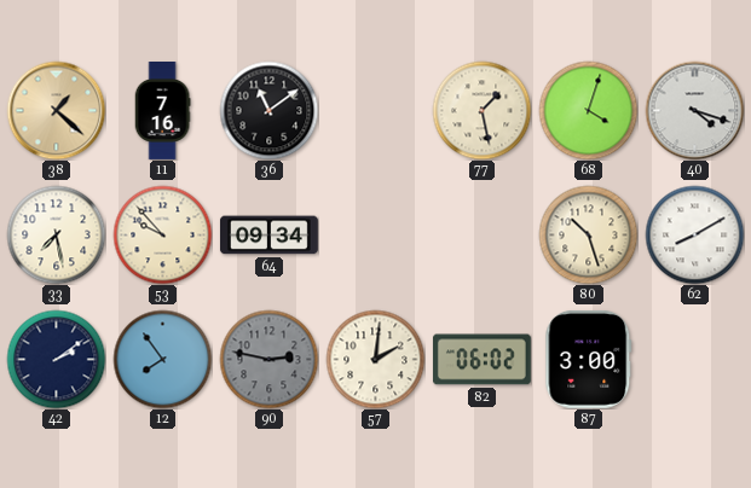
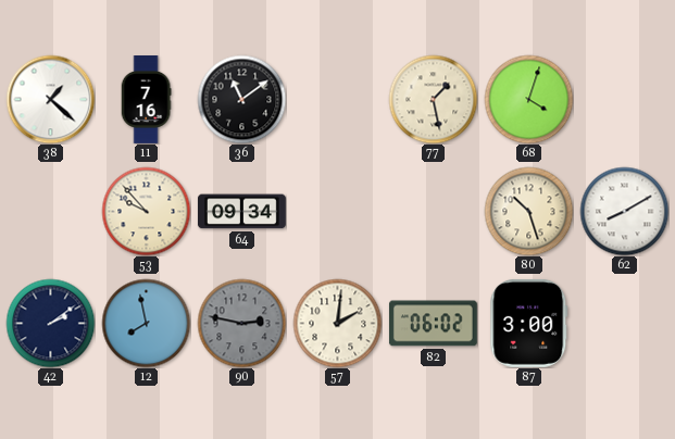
38 dial: champagne -> white
40: 4:18 -> none
33: 7:28 -> none
12: 7:54 -> 7:58
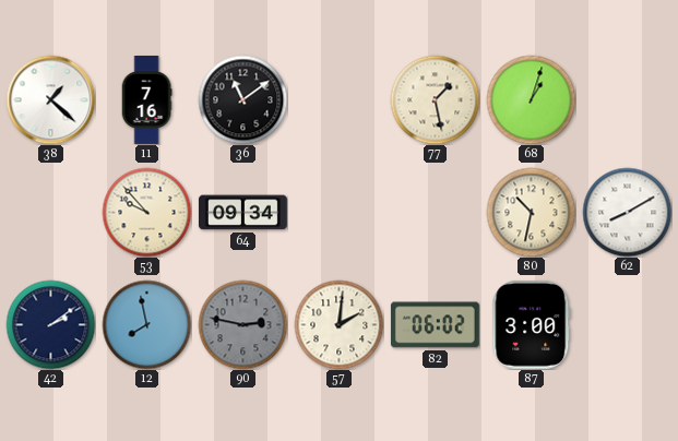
68: 4:03 -> 1:03
80: 10:27 -> 10:32
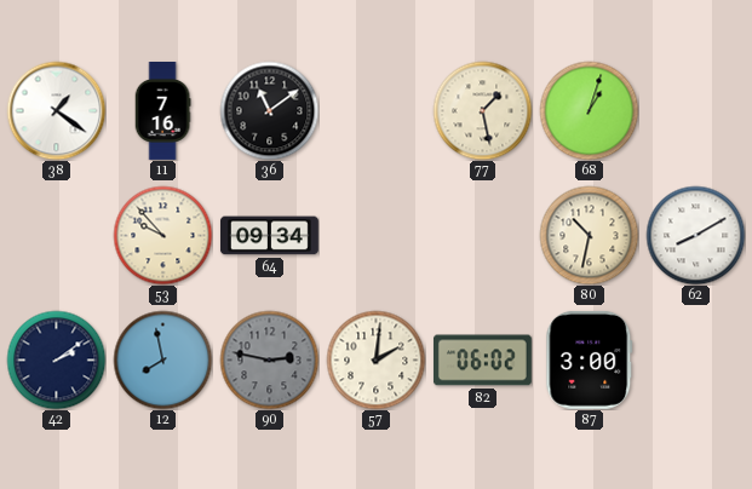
38: 1:22 -> 1:21
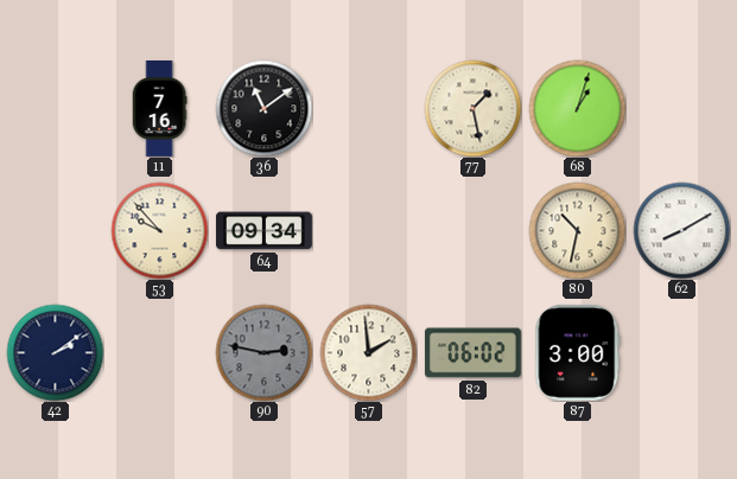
38: 1:21 -> none
12: 7:58 -> none
57: 2:01 -> 1:59
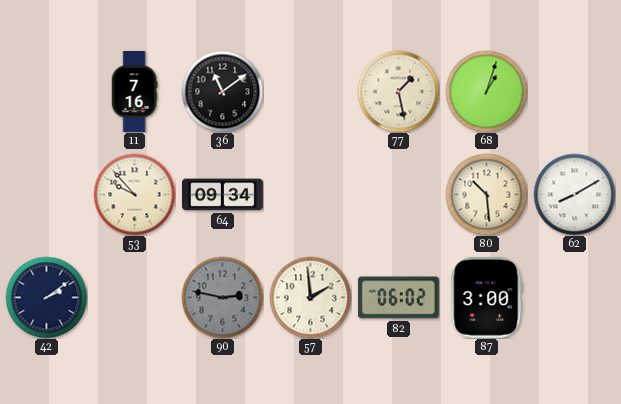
80: 10:32 -> 10:29
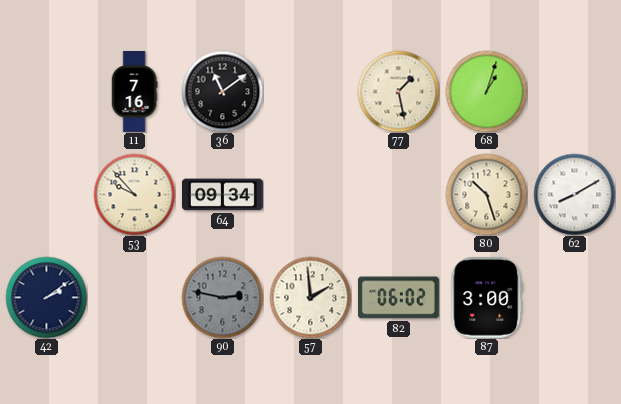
80: 10:29 -> 10:27
